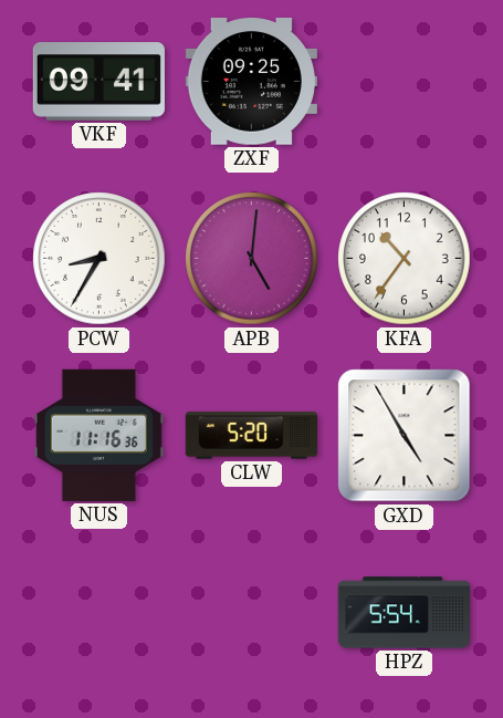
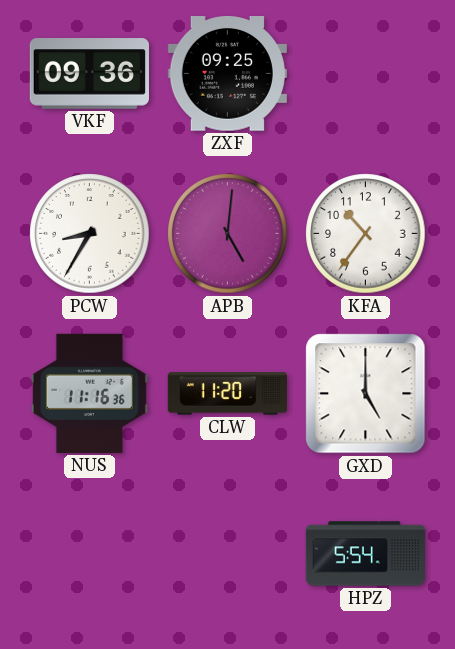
VKF: 09:41 -> 09:36
CLW: 5:20 -> 11:20
GXD: 4:55 -> 5:00
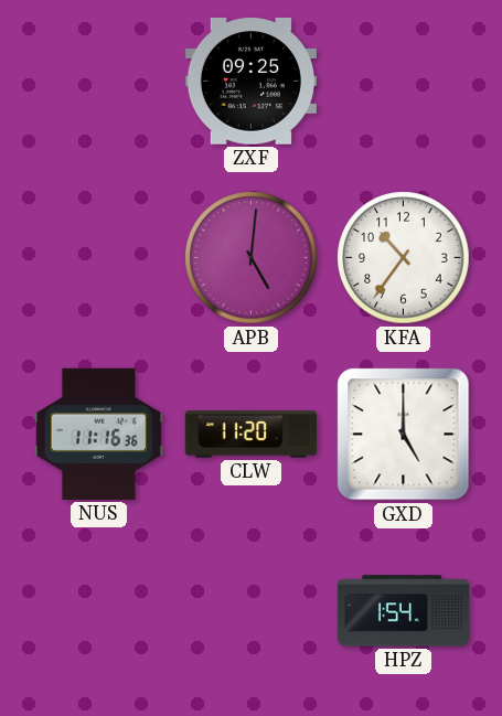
VKF: 09:36 -> none
PCW: 8:35 -> none
HPZ: 5:54 -> 1:54
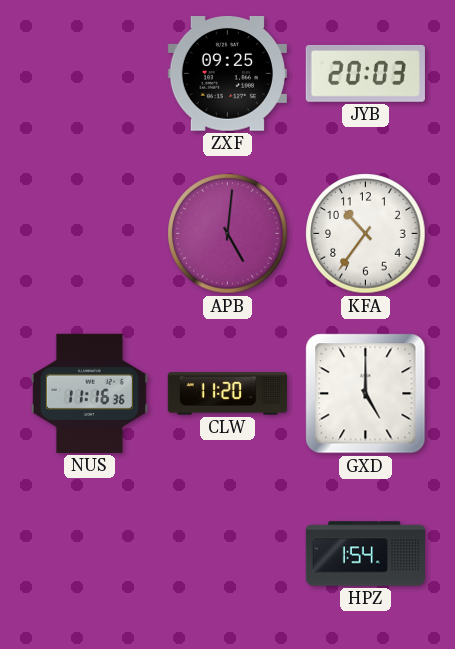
JYB: none -> 20:03
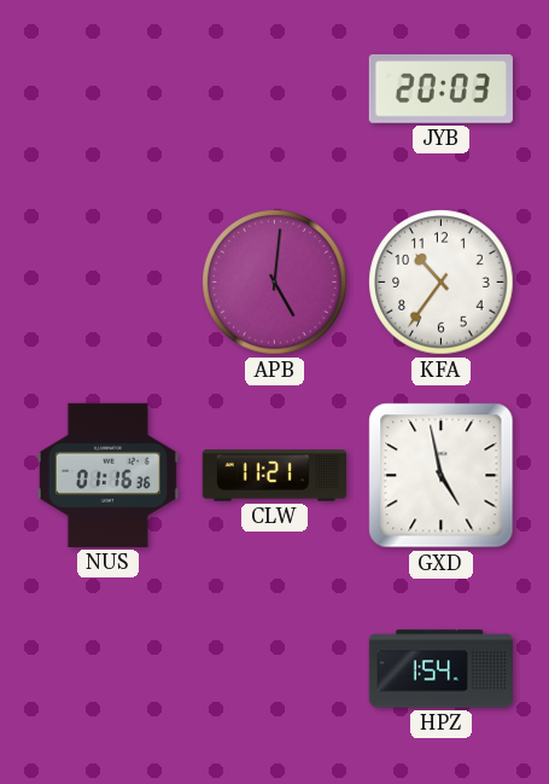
ZXF: 09:25 -> none
NUS: 11:16 -> 01:16
CLW: 11:20 -> 11:21
GXD: 5:00 -> 4:58
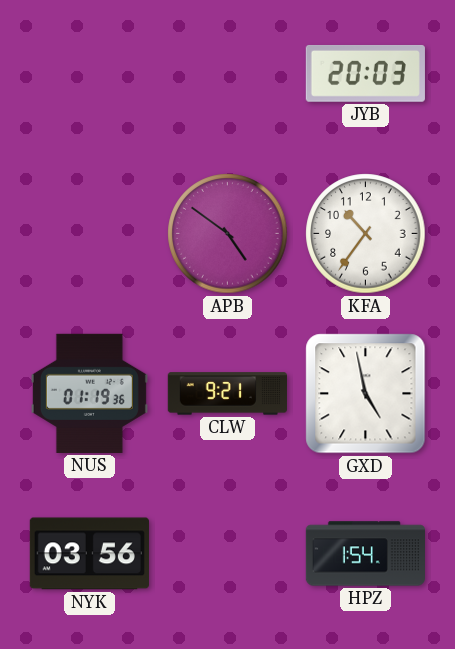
APB: 5:01 -> 4:51
NUS: 01:16 -> 01:19
CLW: 11:21 -> 9:21
NYK: none -> 03:56
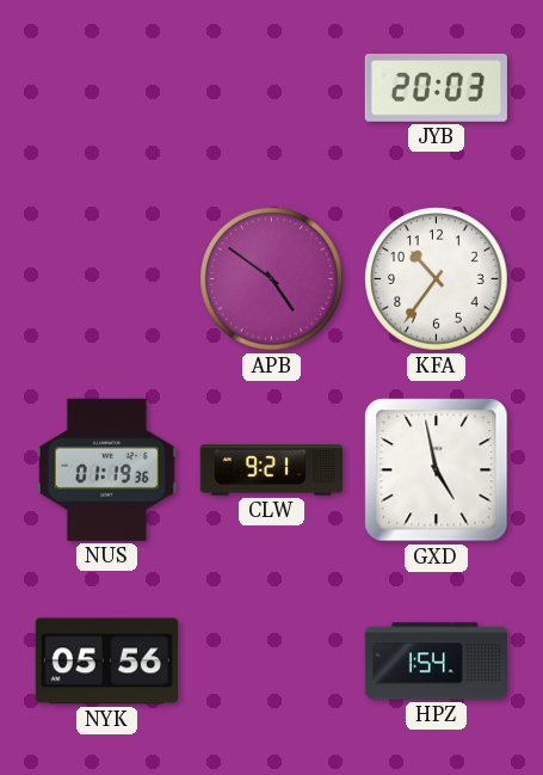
NYK: 03:56 -> 05:56
